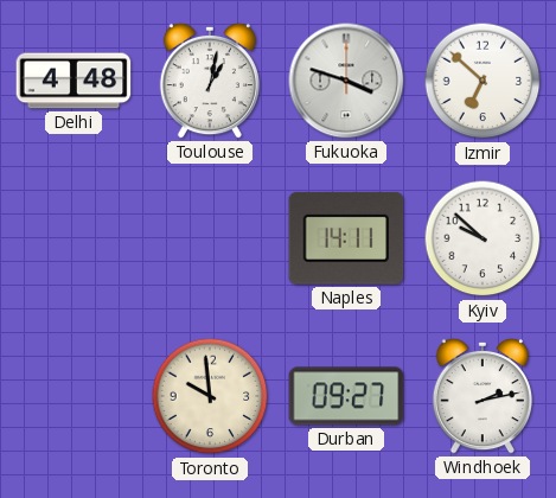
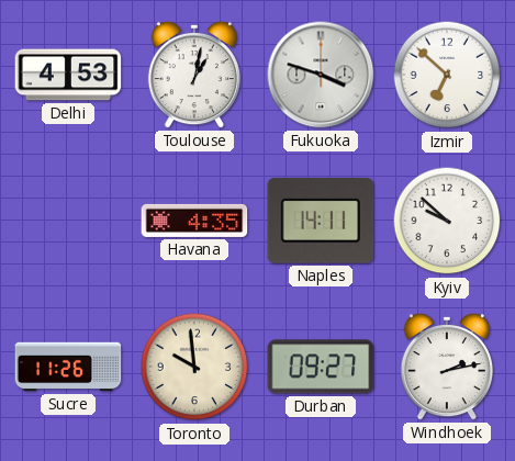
Delhi: 4:48 -> 4:53
Havana: none -> 4:35
Sucre: none -> 11:26
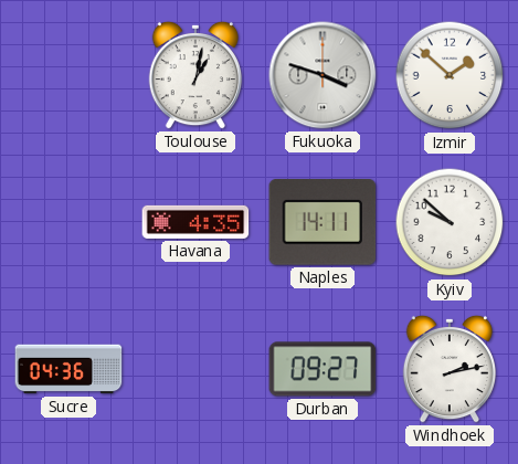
Delhi: 4:53 -> none
Izmir: 6:52 -> 1:52
Sucre: 11:26 -> 04:36
Toronto: 9:59 -> none
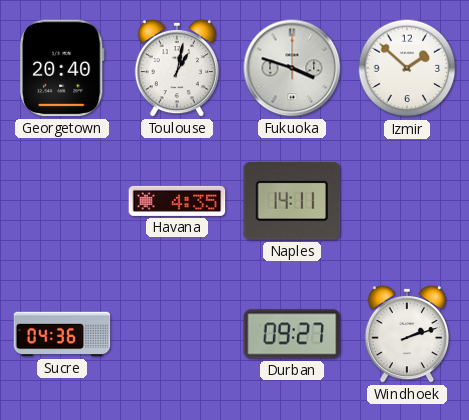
Georgetown: none -> 20:40
Kyiv: 9:52 -> none
Windhoek: 2:13 -> 2:12
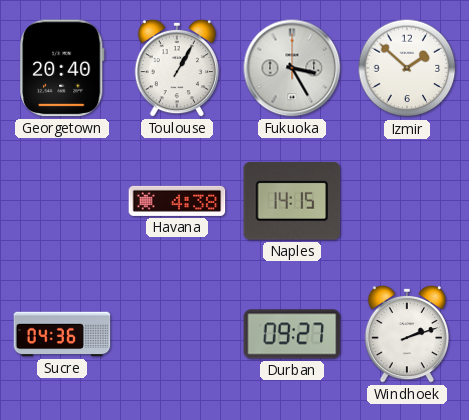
Toulouse: 1:02 -> 1:05
Fukuoka: 3:48 -> 3:25
Havana: 4:35 -> 4:38
Naples: 14:11 -> 14:15
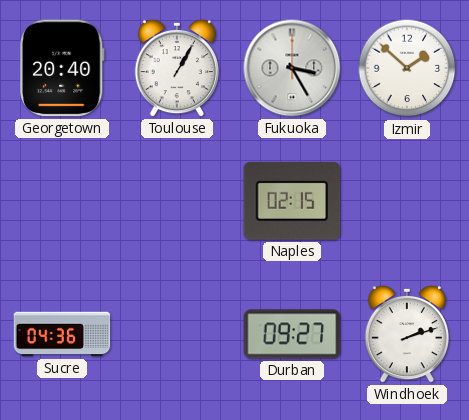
Havana: 4:38 -> none
Naples: 14:15 -> 02:15
